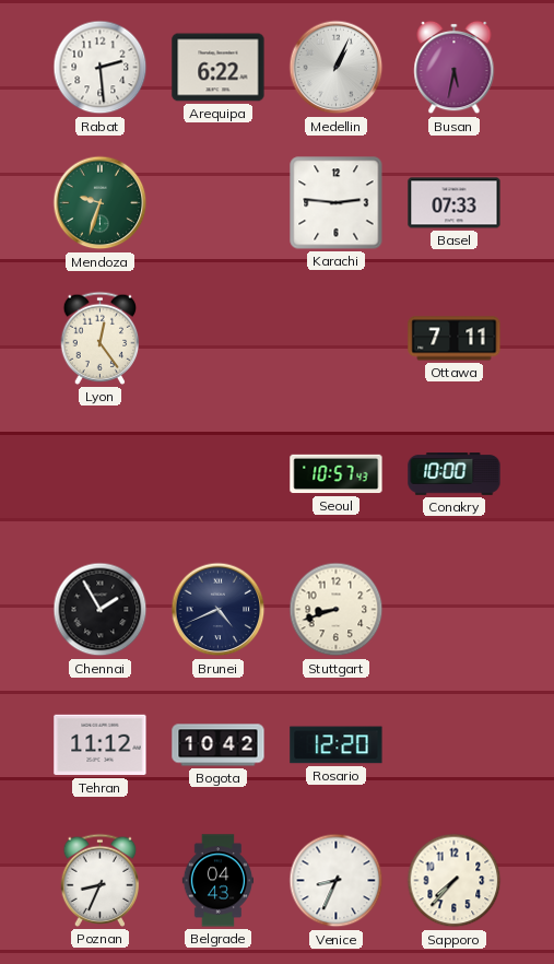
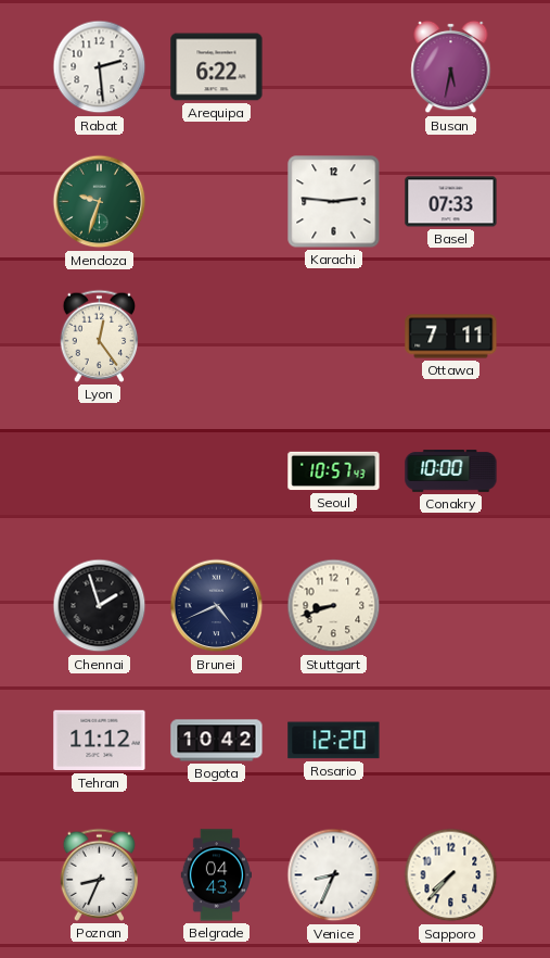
Medellin: 1:04 -> none
Chennai: 1:55 -> 1:57
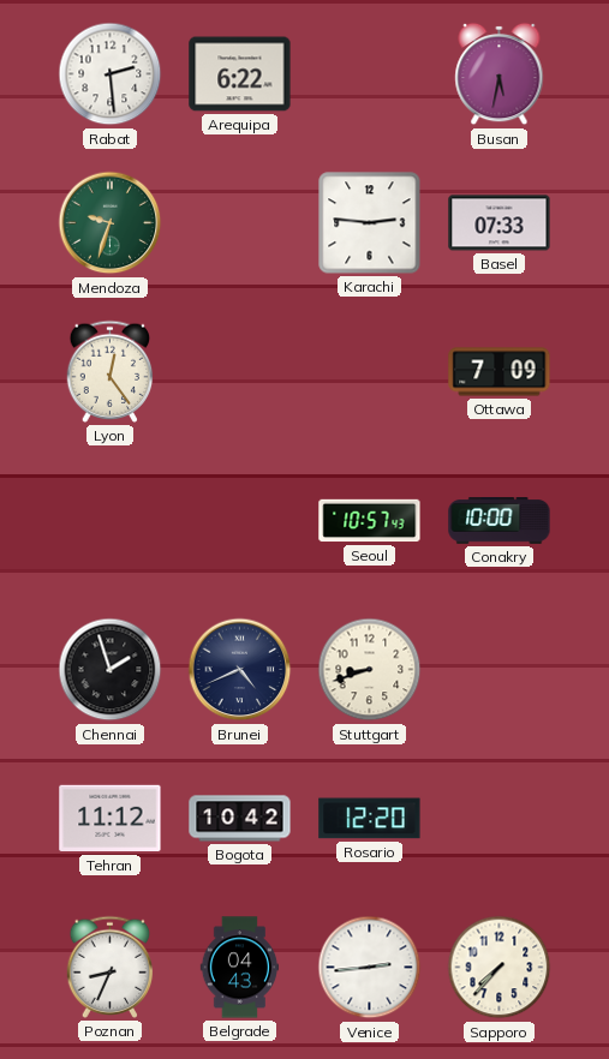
Ottawa: 7:11 -> 7:09
Venice: 8:34 -> 2:44
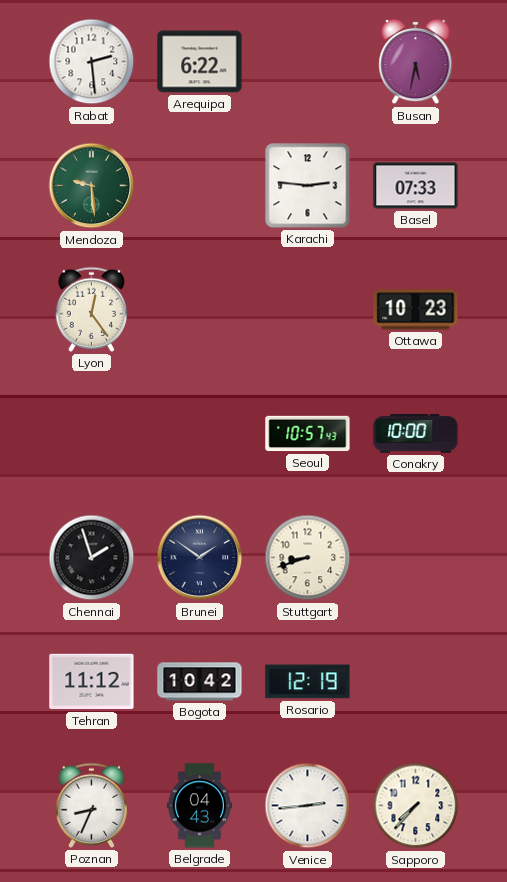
Mendoza: 9:33 -> 9:29
Ottawa: 7:09 -> 10:23
Brunei: 4:41 -> 1:51
Rosario: 12:20 -> 12:19
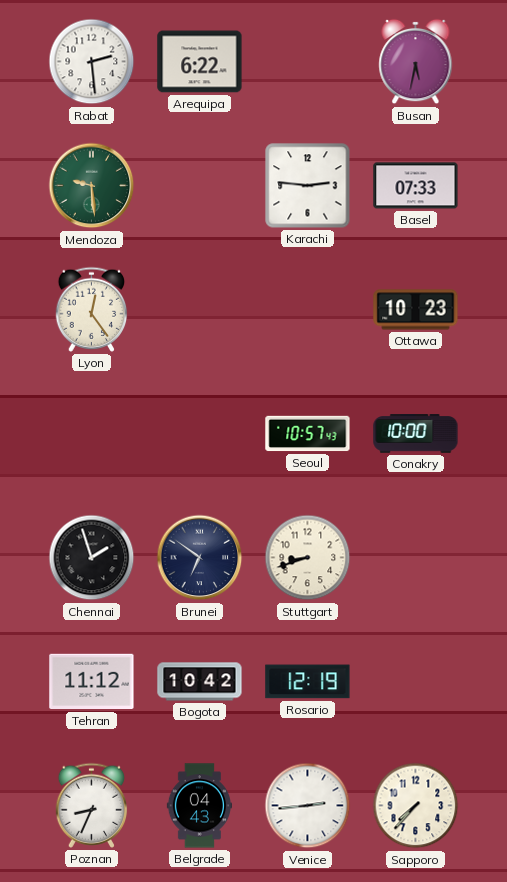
Brunei: 1:51 -> 6:51
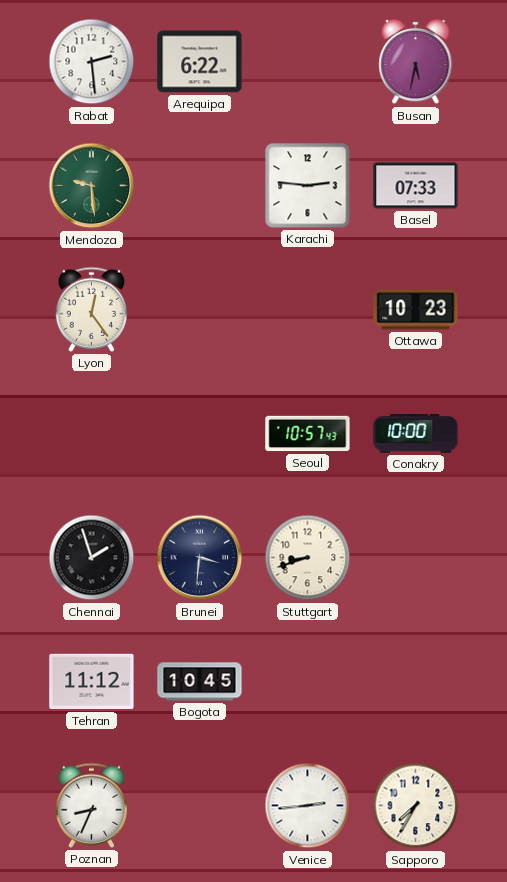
Brunei: 6:51 -> 3:31
Bogota: 10:42 -> 10:45
Rosario: 12:19 -> none
Belgrade: 04:43 -> none
Sapporo: 7:37 -> 7:35
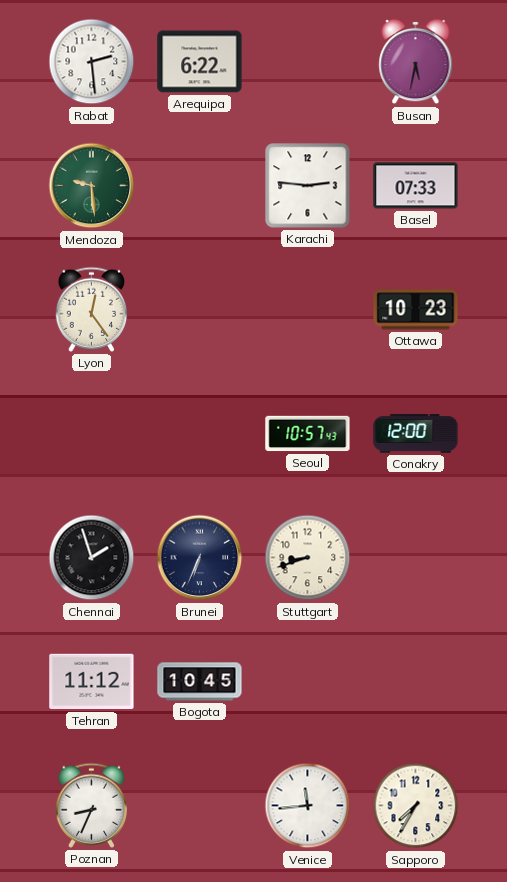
Conakry: 10:00 -> 12:00
Brunei: 3:31 -> 6:34
Venice: 2:44 -> 11:44
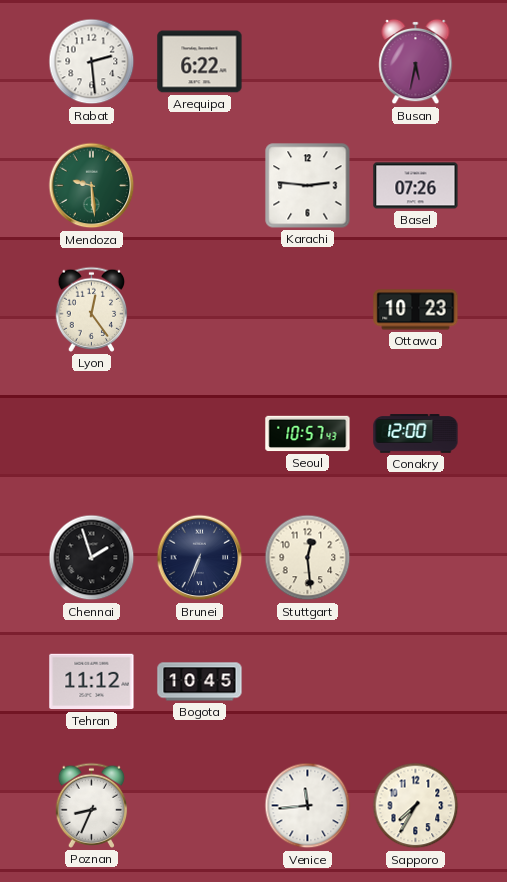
Basel: 07:33 -> 07:26
Stuttgart: 8:42 -> 12:29
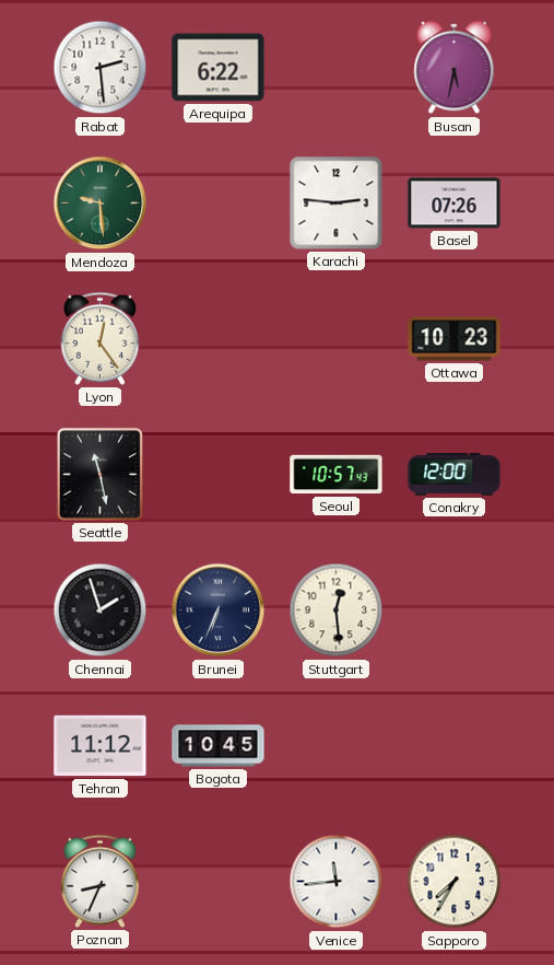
Seattle: none -> 11:28
